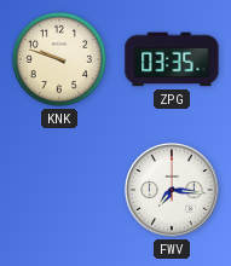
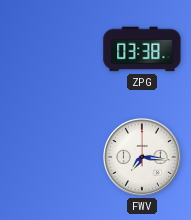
KNK: 9:48 -> none
ZPG: 03:35 -> 03:38
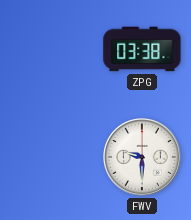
FWV: 7:16 -> 9:30
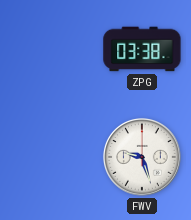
FWV: 9:30 -> 9:27
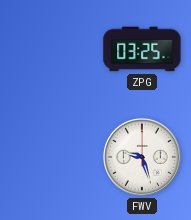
ZPG: 03:38 -> 03:25
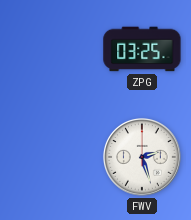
FWV: 9:27 -> 2:27
